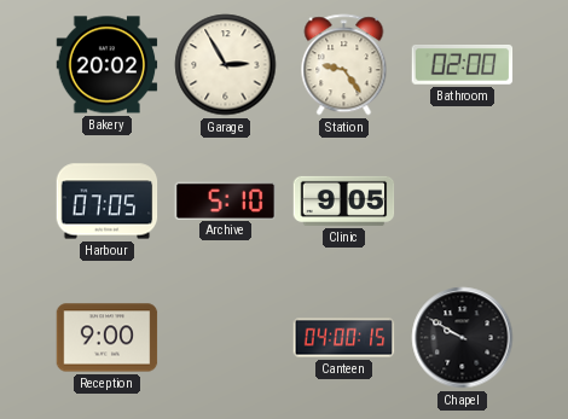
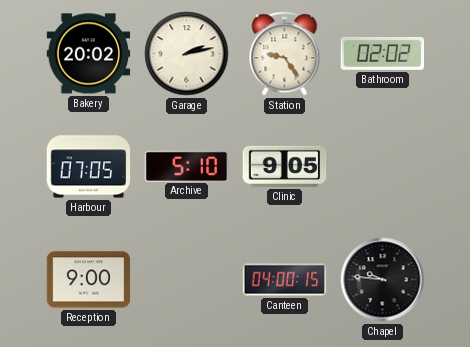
Garage: 2:55 -> 2:13
Bathroom: 02:00 -> 02:02
Chapel: 9:50 -> 9:46
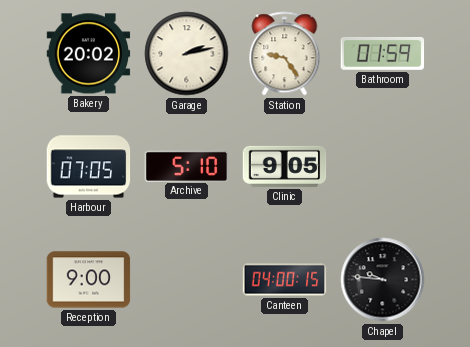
Bathroom: 02:02 -> 01:59
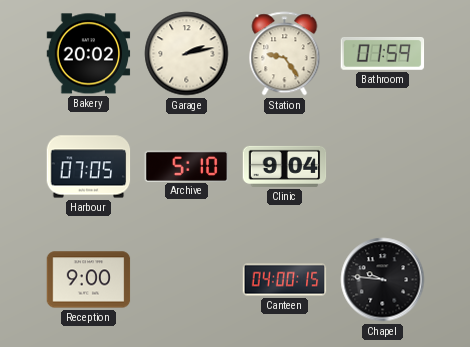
Clinic: 9:05 -> 9:04
